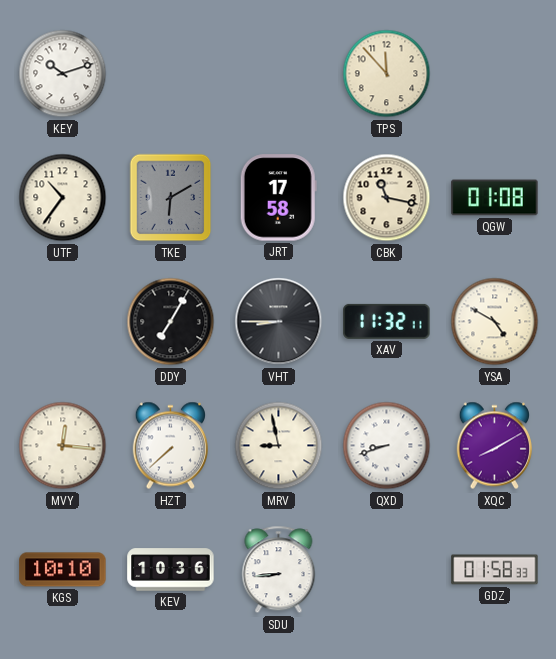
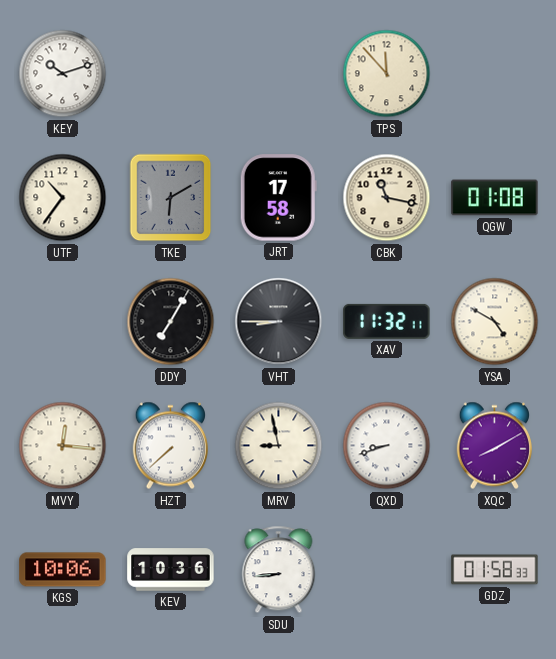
KGS: 10:10 -> 10:06
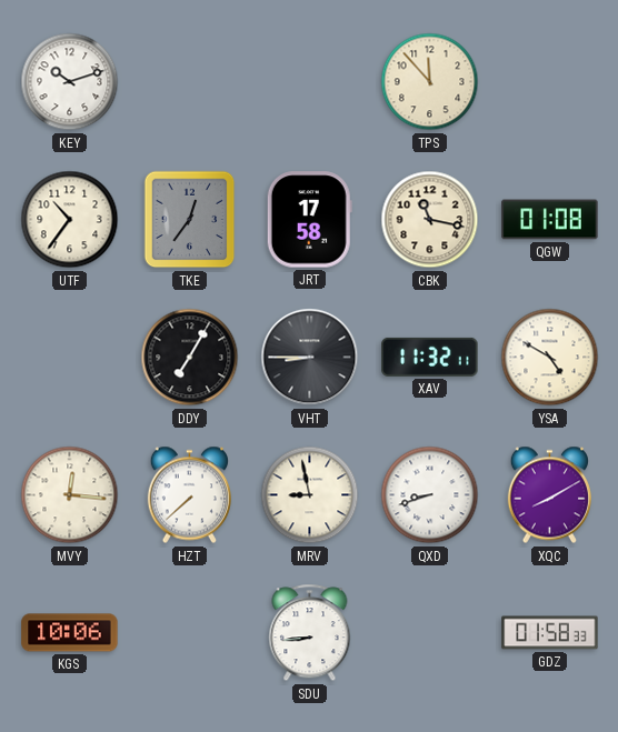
TKE: 6:10 -> 12:36
KEV: 10:36 -> none
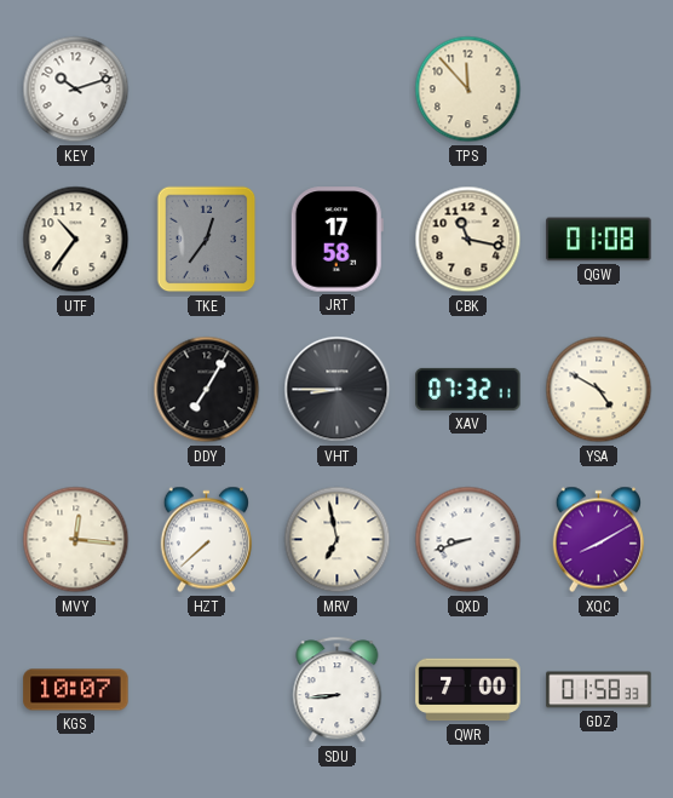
XAV: 11:32 -> 07:32
MRV: 8:58 -> 6:58
KGS: 10:06 -> 10:07
QWR: none -> 7:00
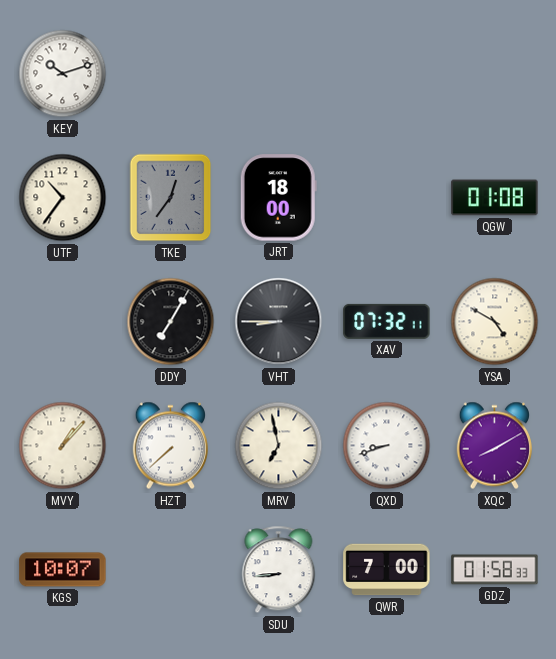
TPS: 11:53 -> none
JRT: 17:58 -> 18:00
CBK: 11:17 -> none
MVY: 12:16 -> 1:07
